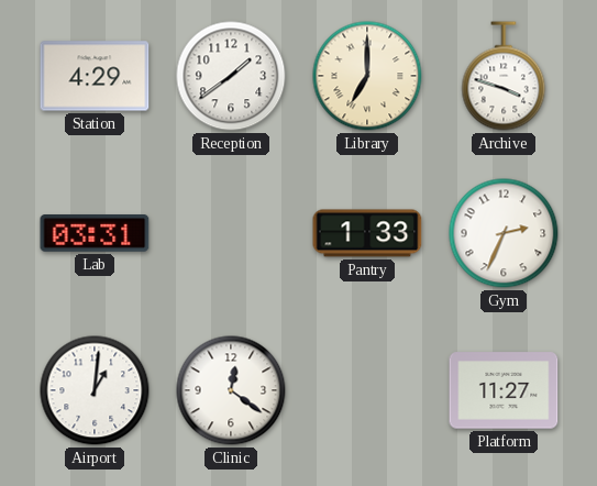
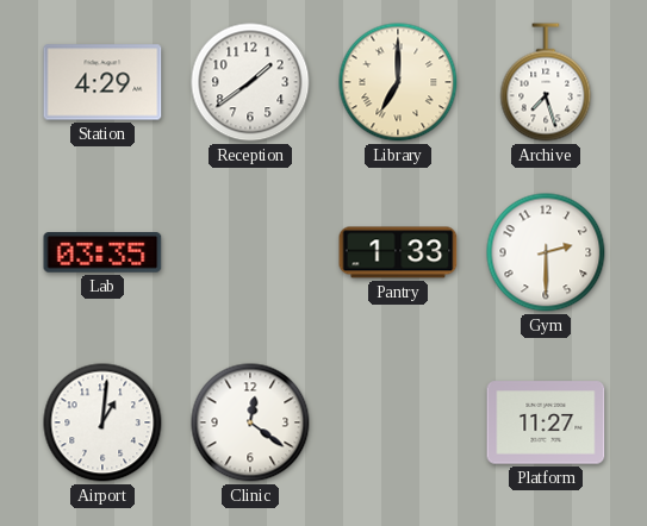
Archive: 3:48 -> 7:27
Lab: 03:31 -> 03:35
Gym: 2:34 -> 2:30
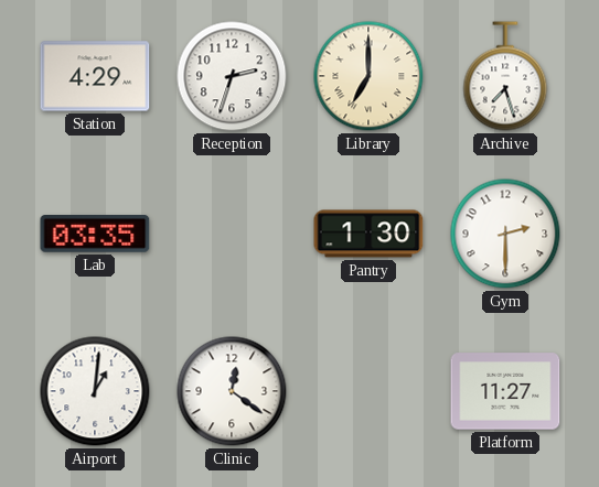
Reception: 1:39 -> 2:33
Pantry: 1:33 -> 1:30
